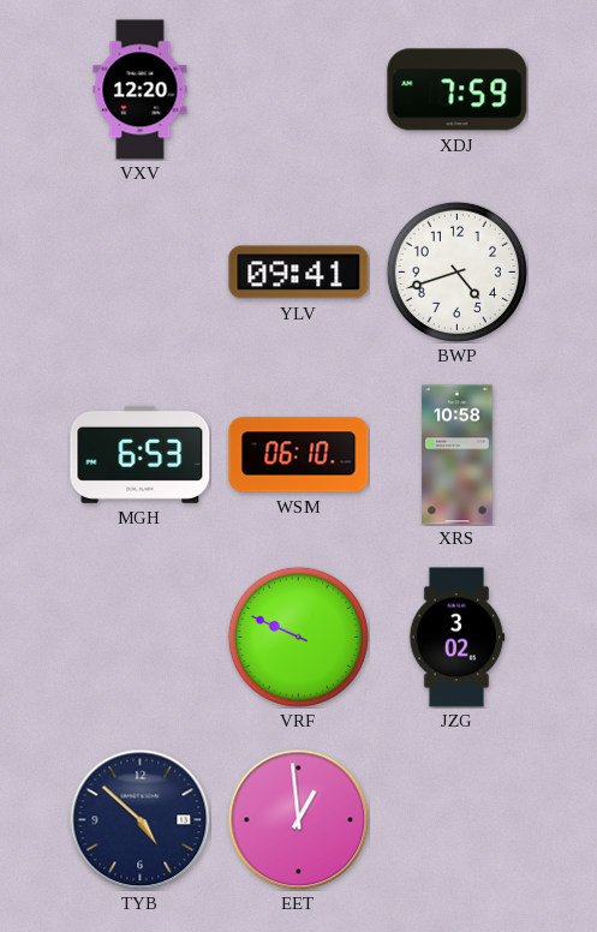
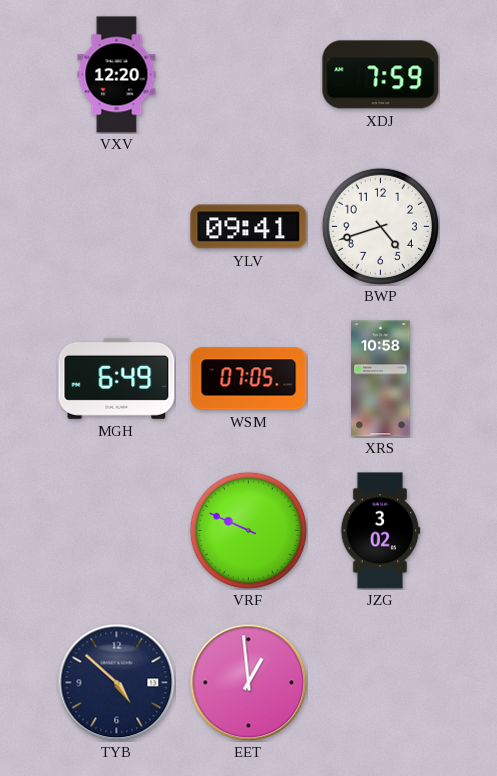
MGH: 6:53 -> 6:49
WSM: 06:10 -> 07:05
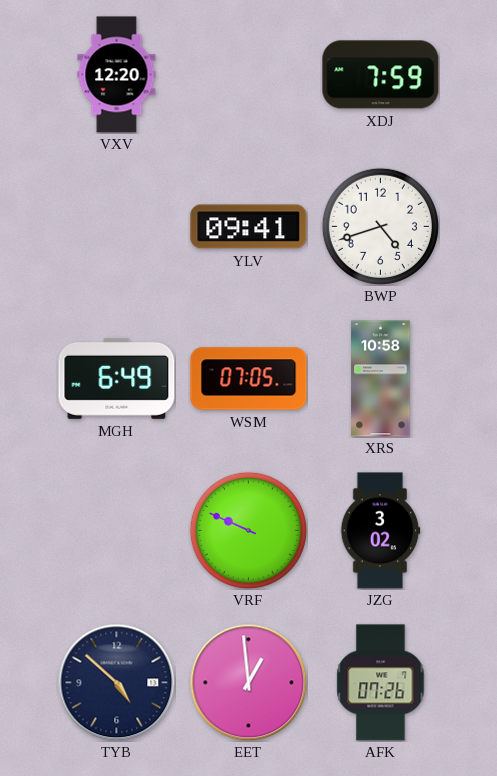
AFK: none -> 07:26
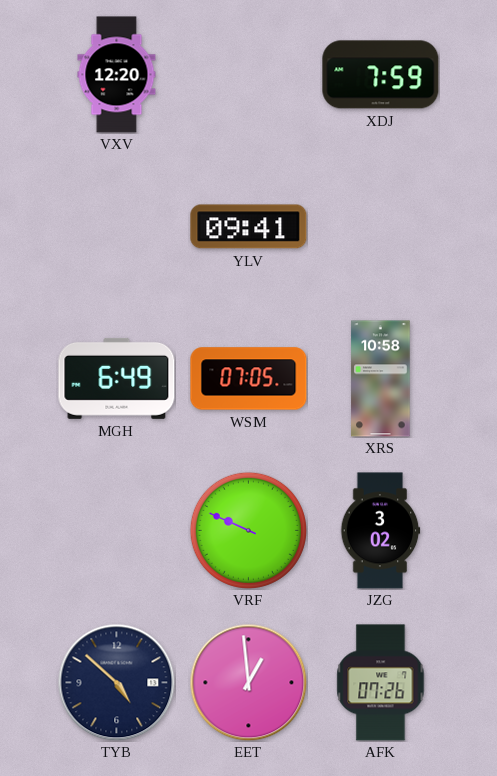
BWP: 4:42 -> none
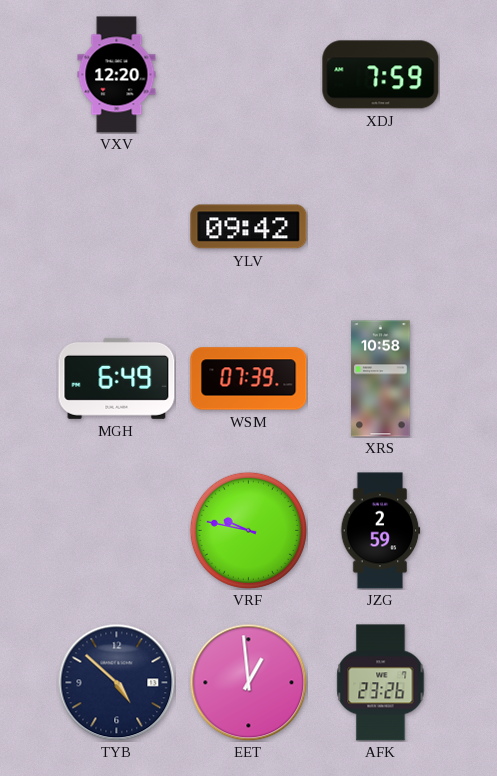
YLV: 09:41 -> 09:42
WSM: 07:05 -> 07:39
VRF: 9:49 -> 9:47
JZG: 3:02 -> 2:59
AFK: 07:26 -> 23:26
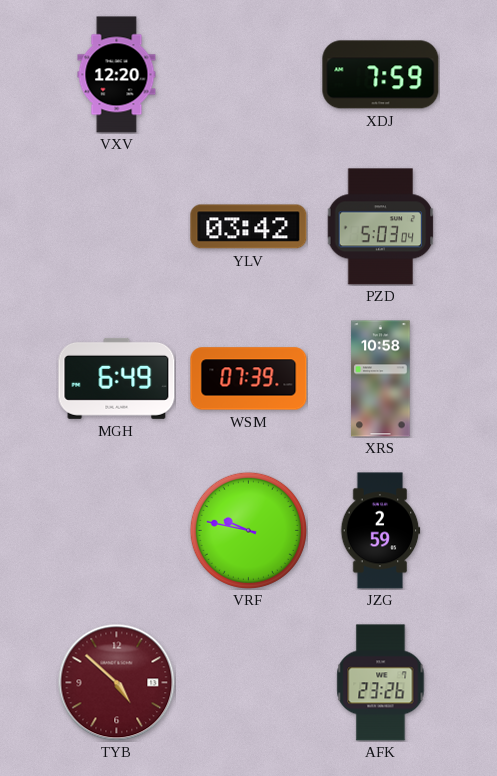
YLV: 09:42 -> 03:42
PZD: none -> 5:03
TYB dial: navy -> burgundy
EET: 12:59 -> none
